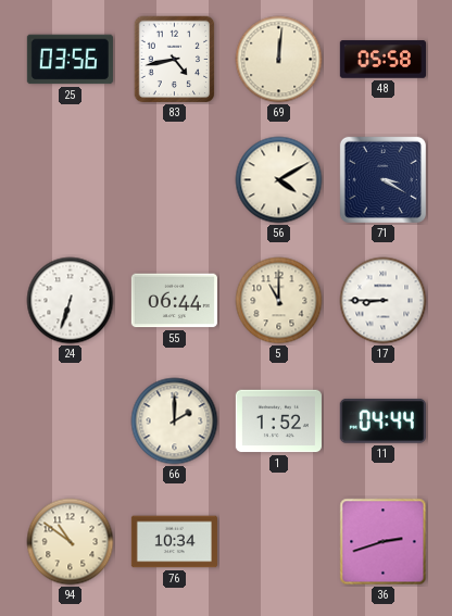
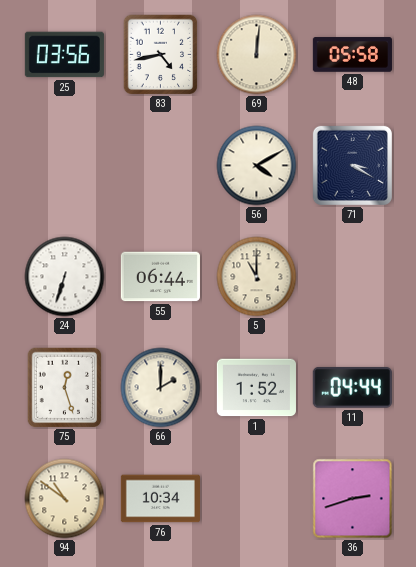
17: 8:45 -> none
75: none -> 12:27
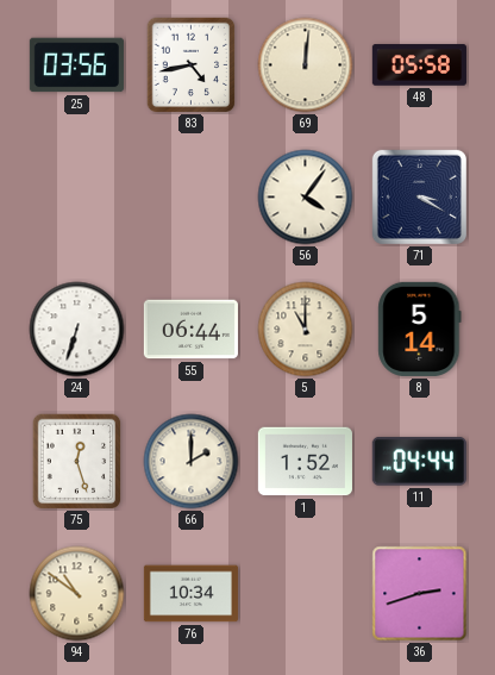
56: 4:10 -> 4:06
8: none -> 5:14
